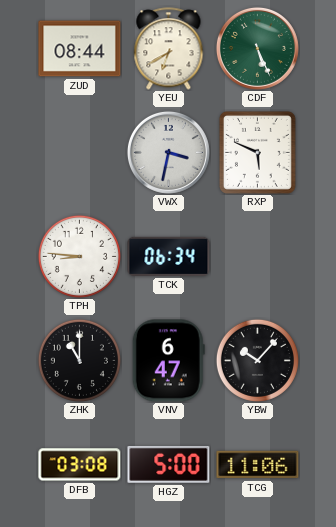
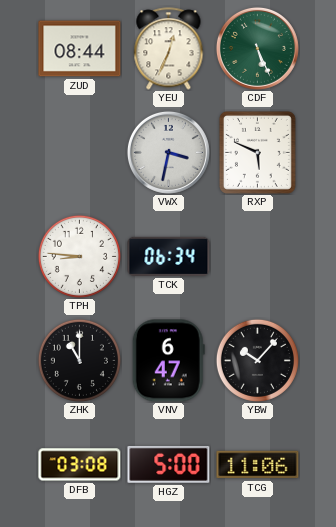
YEU: 6:40 -> 12:34
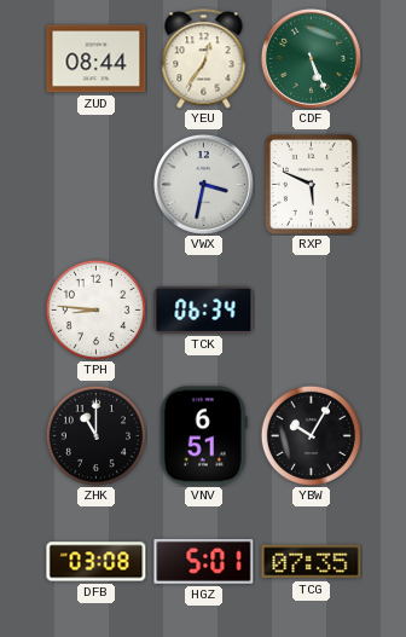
YEU: 12:34 -> 12:36
VNV: 6:47 -> 6:51
YBW: 10:07 -> 10:05
HGZ: 5:00 -> 5:01
TCG: 11:06 -> 07:35
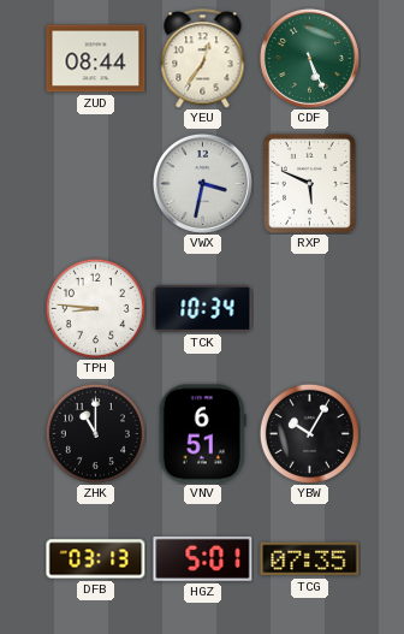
TCK: 06:34 -> 10:34
DFB: 03:08 -> 03:13
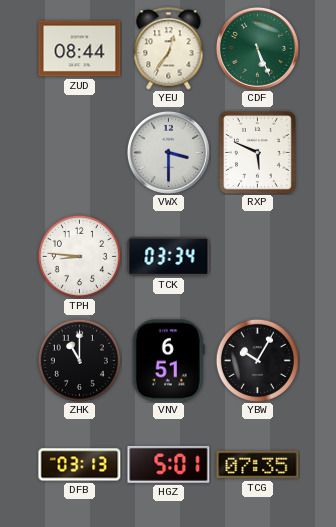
VWX: 3:32 -> 3:30
TCK: 10:34 -> 03:34
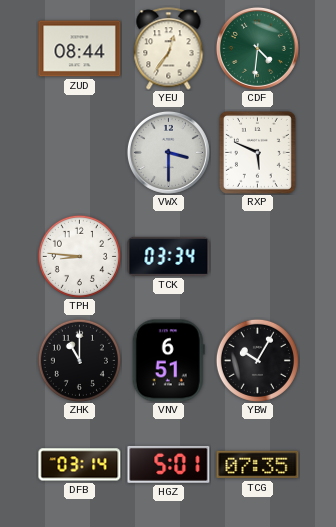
CDF: 5:26 -> 4:31
DFB: 03:13 -> 03:14
